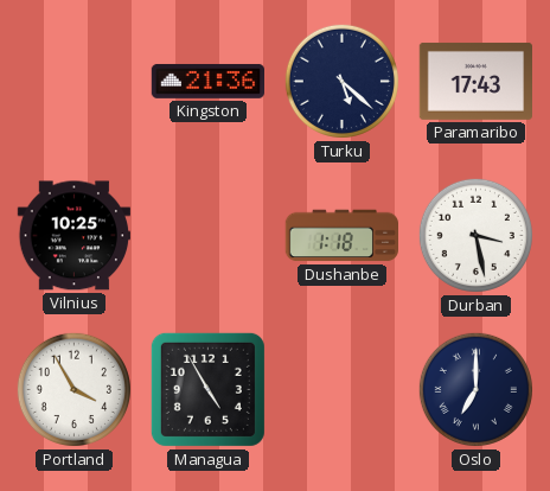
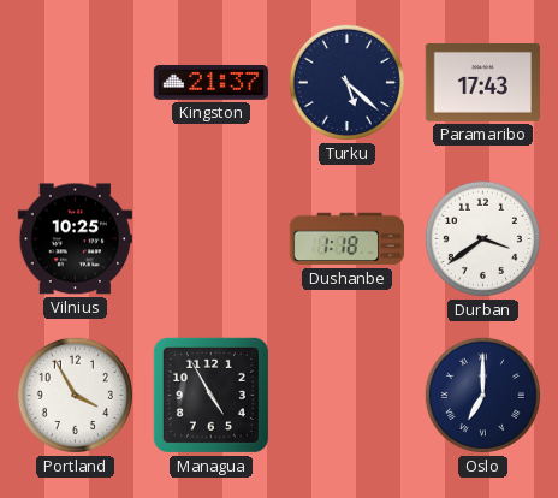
Kingston: 21:36 -> 21:37
Durban: 3:28 -> 3:39
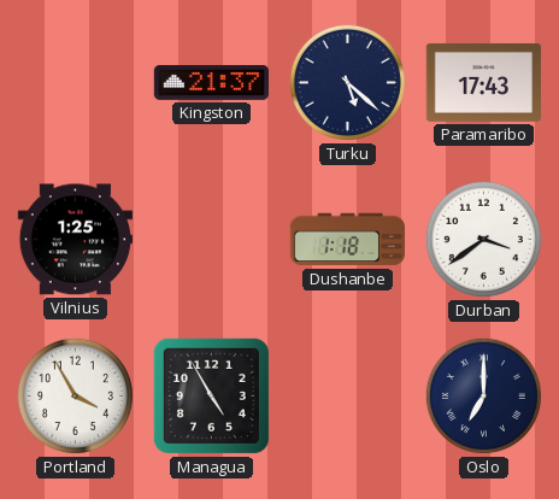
Vilnius: 10:25 -> 1:25
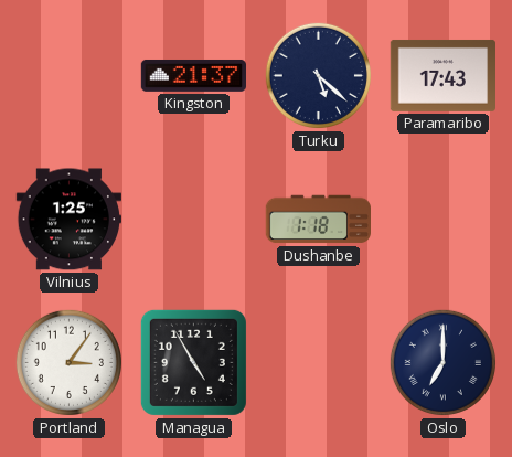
Durban: 3:39 -> none
Portland: 3:55 -> 3:06
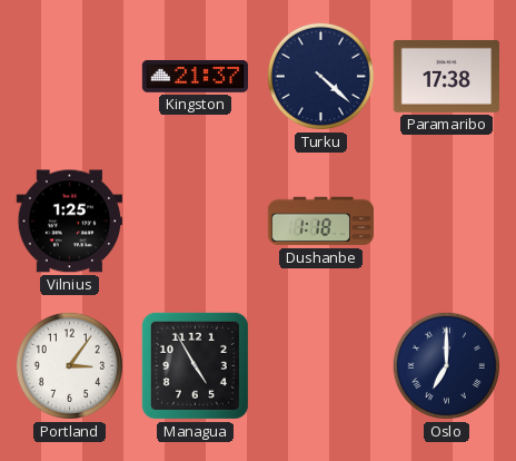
Turku: 5:22 -> 4:22
Paramaribo: 17:43 -> 17:38
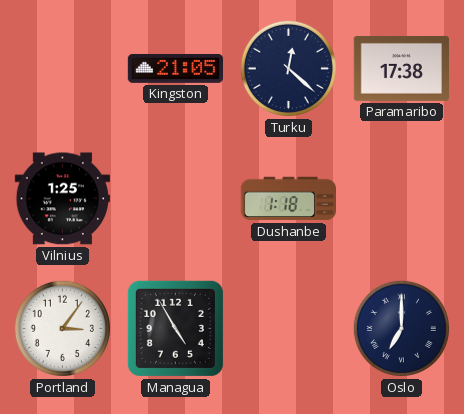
Kingston: 21:37 -> 21:05
Turku: 4:22 -> 12:22
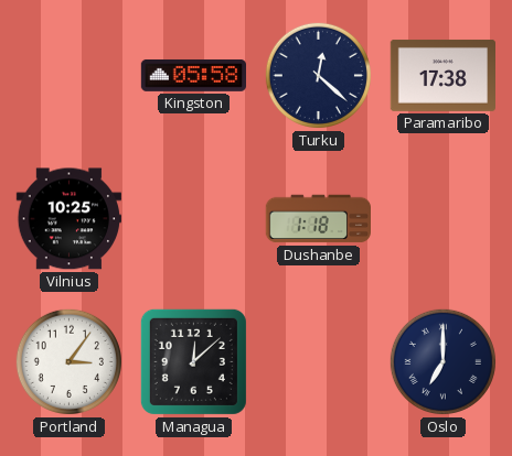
Kingston: 21:05 -> 05:58
Vilnius: 1:25 -> 10:25
Managua: 4:55 -> 12:08
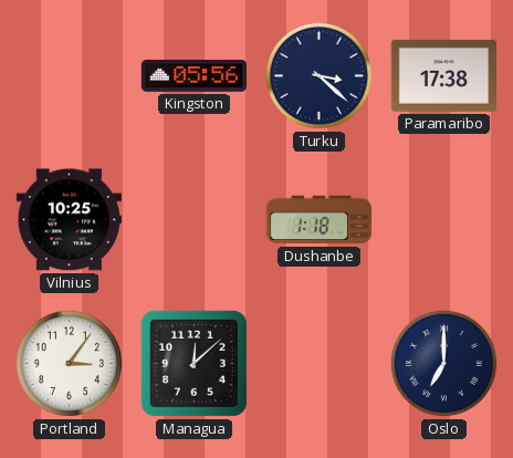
Kingston: 05:58 -> 05:56
Turku: 12:22 -> 3:22
